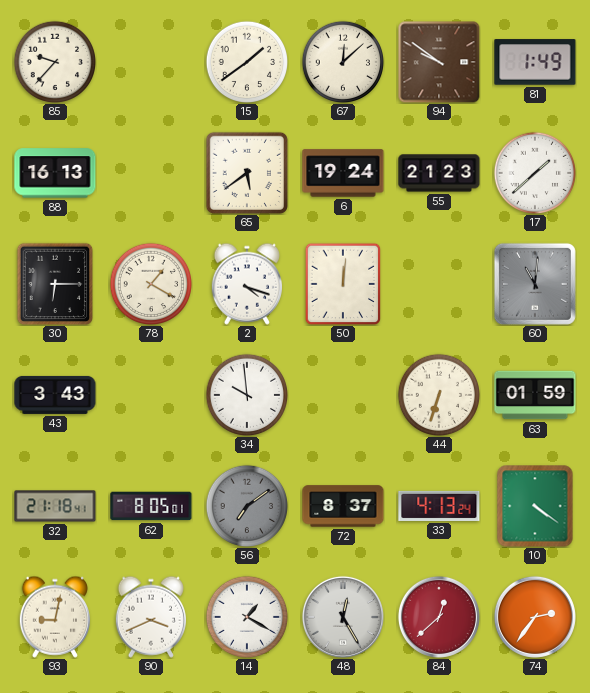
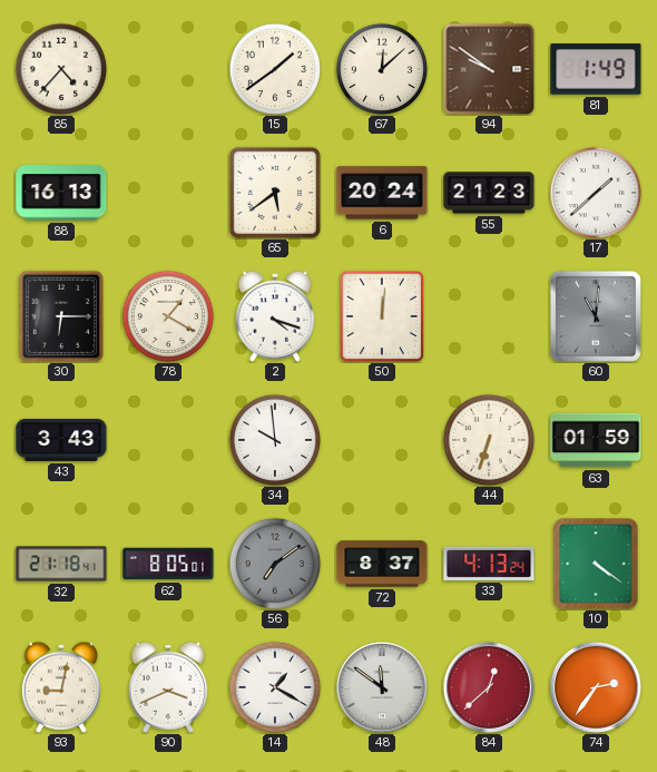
85: 9:37 -> 4:37
6: 19:24 -> 20:24
48: 12:25 -> 11:51
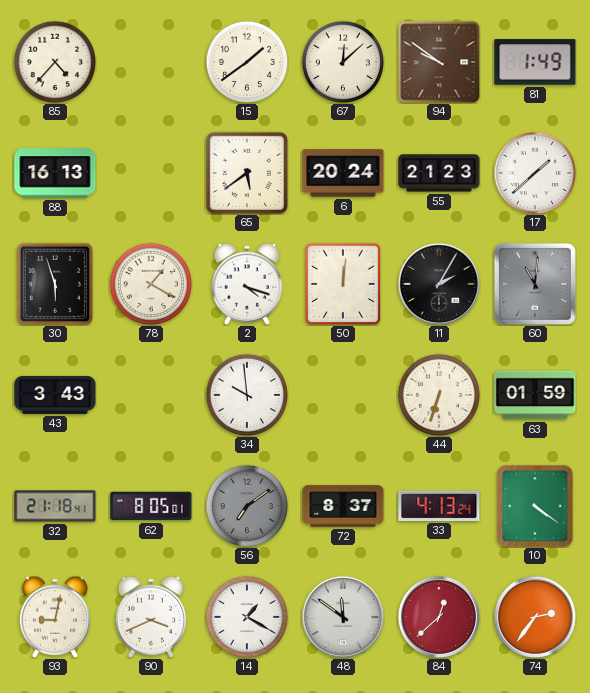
30: 6:15 -> 5:57
11: none -> 2:05
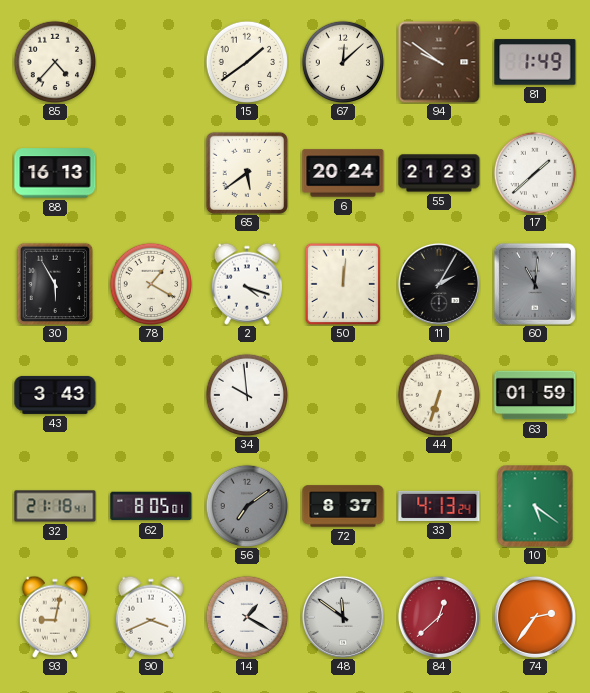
30: 5:57 -> 5:55
10: 4:21 -> 5:21
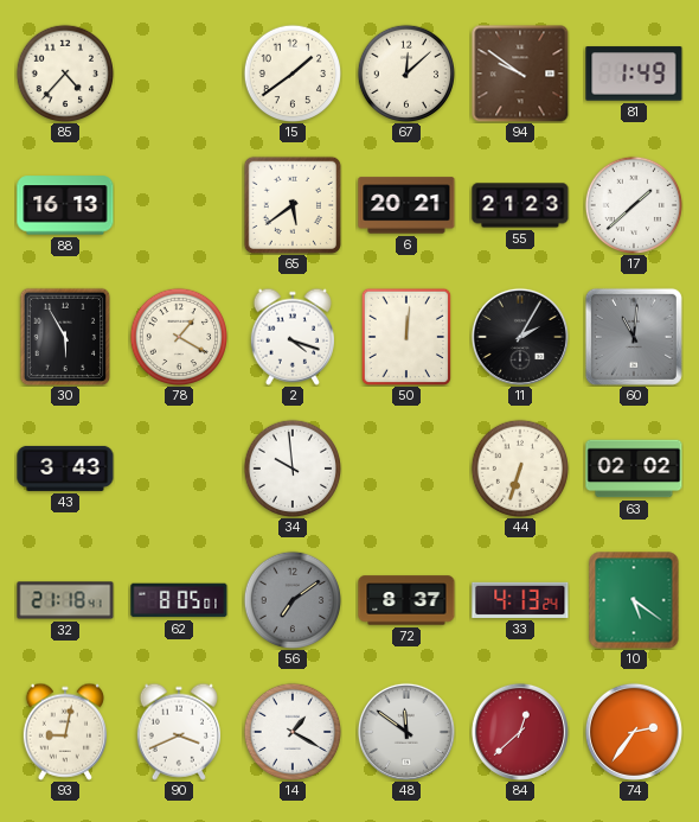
6: 20:24 -> 20:21
63: 01:59 -> 02:02
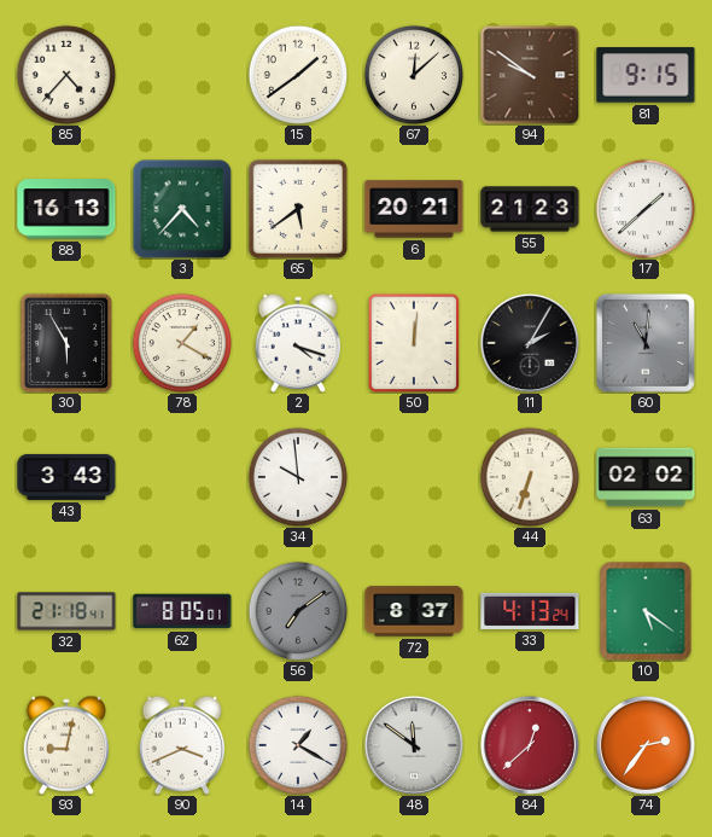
81: 1:49 -> 9:15
3: none -> 4:37
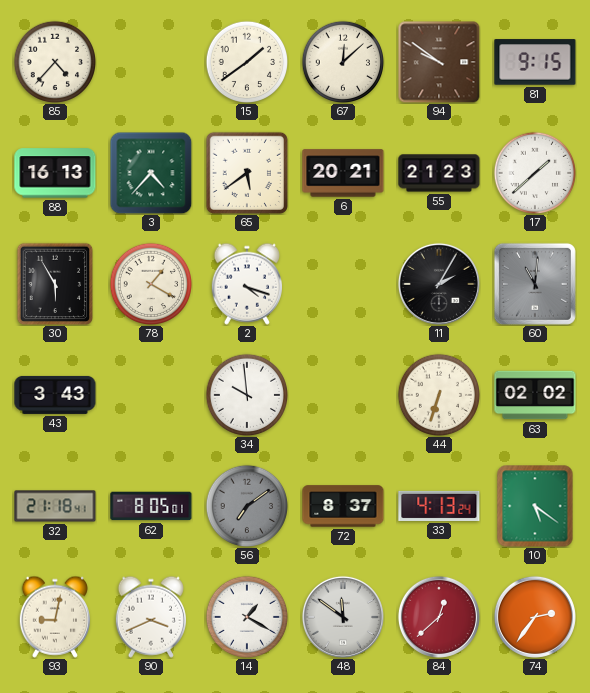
50: 12:01 -> none
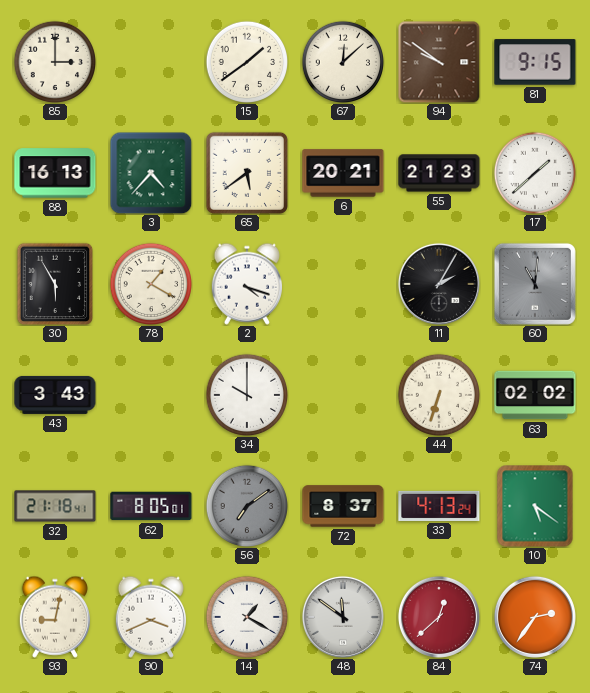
85: 4:37 -> 3:00
34: 9:59 -> 10:00
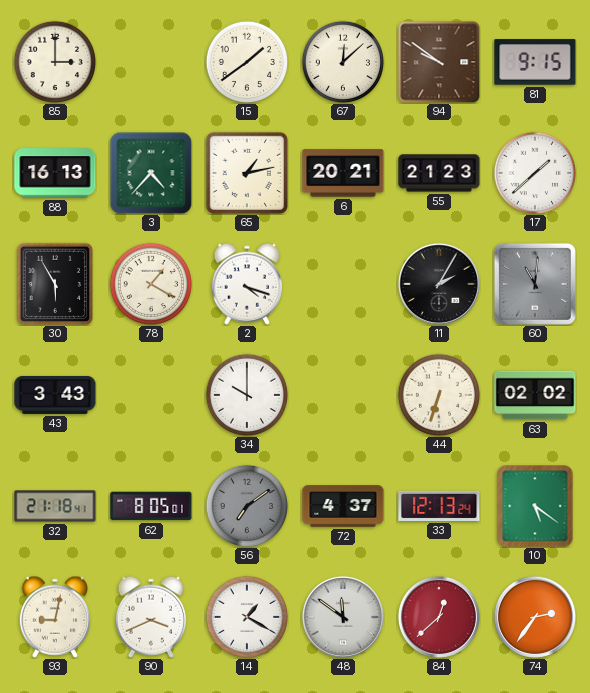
65: 5:39 -> 1:13
72: 8:37 -> 4:37
33: 4:13 -> 12:13
